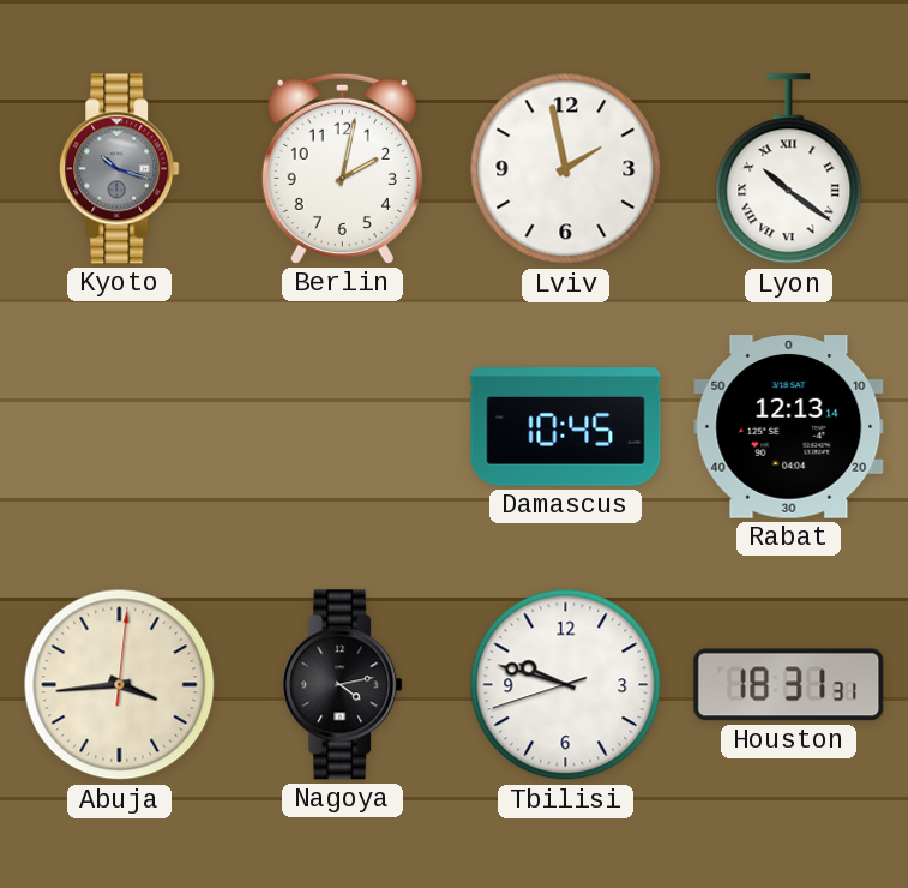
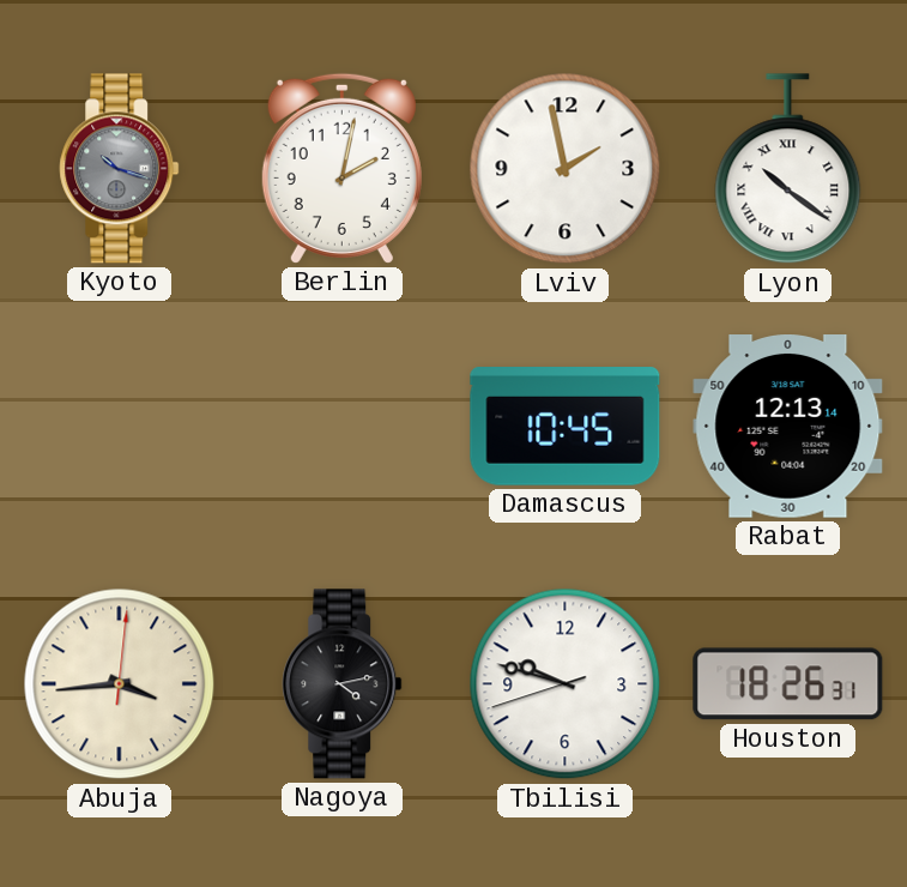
Houston: 18:31 -> 18:26
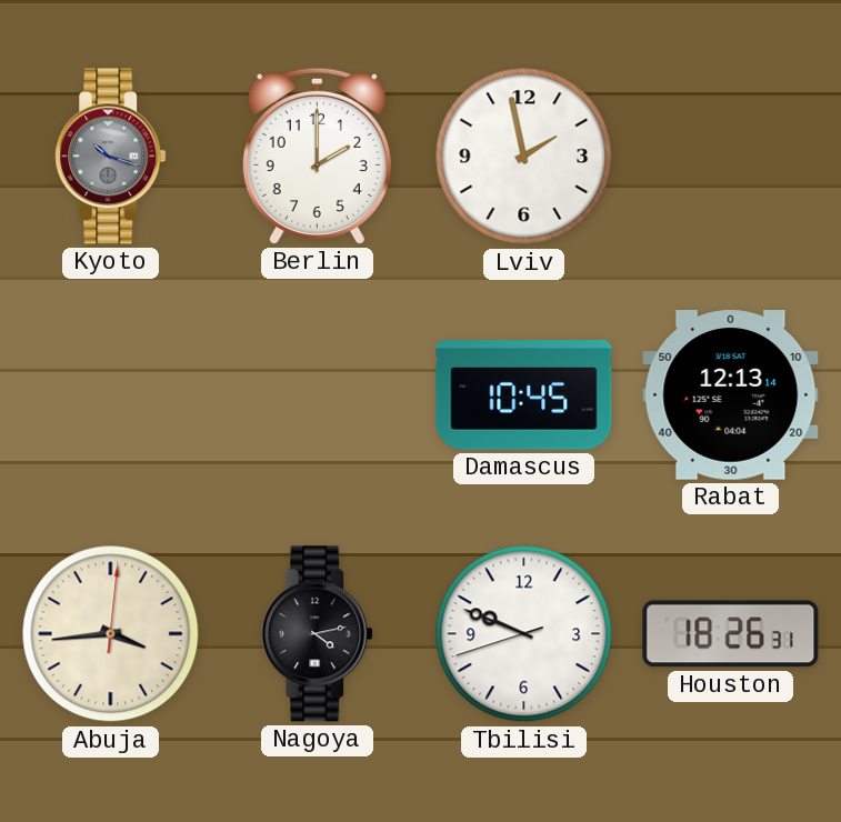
Berlin: 2:02 -> 2:00
Lyon: 10:21 -> none
Tbilisi: 9:47 -> 9:48
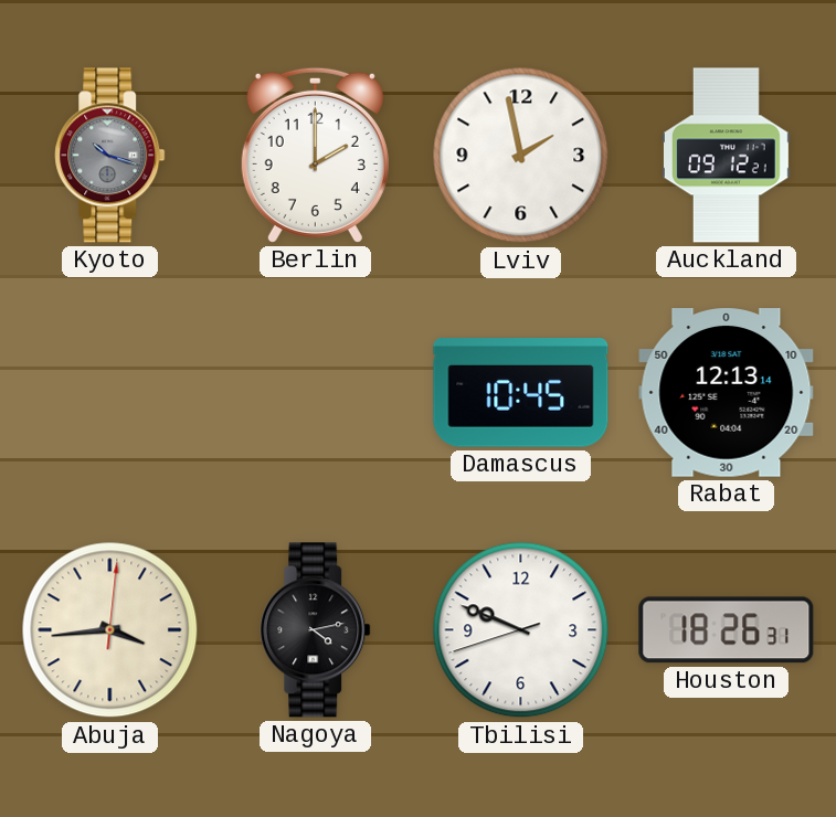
Auckland: none -> 09:12
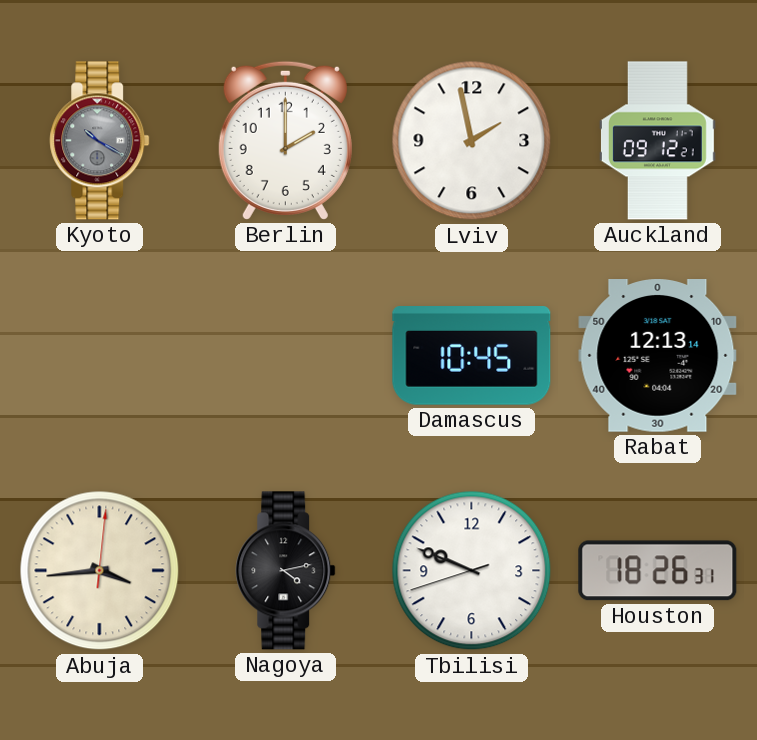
Kyoto: 10:18 -> 10:20
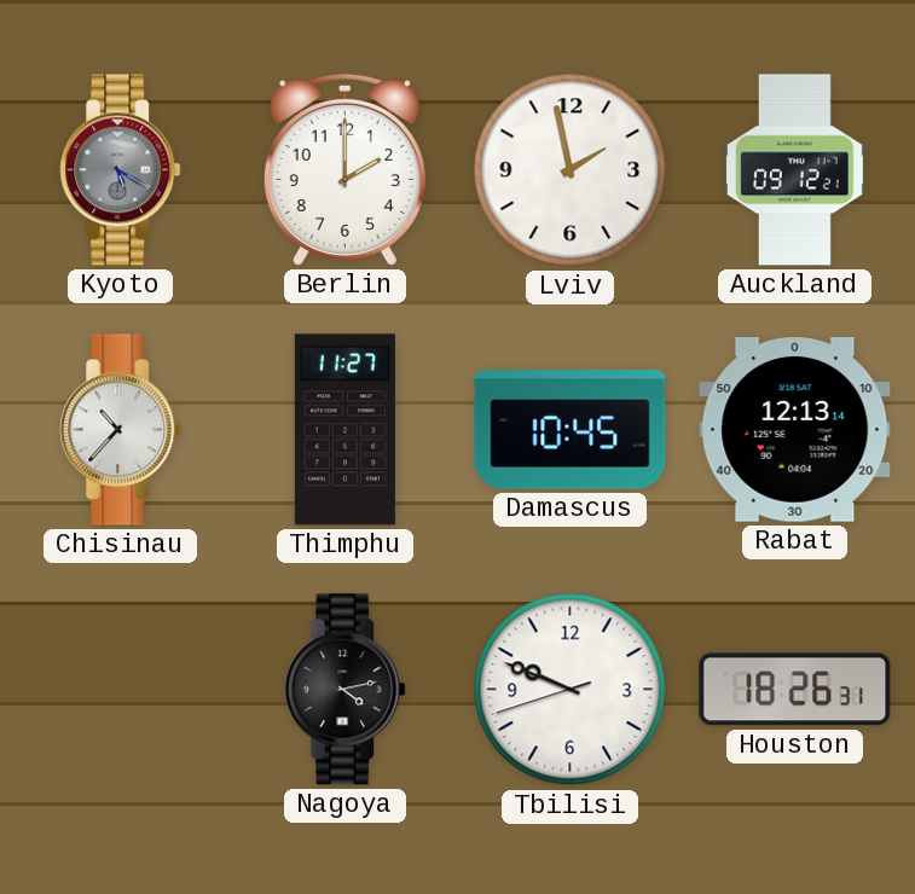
Kyoto: 10:20 -> 5:20
Chisinau: none -> 10:37
Thimphu: none -> 11:27
Abuja: 3:44 -> none
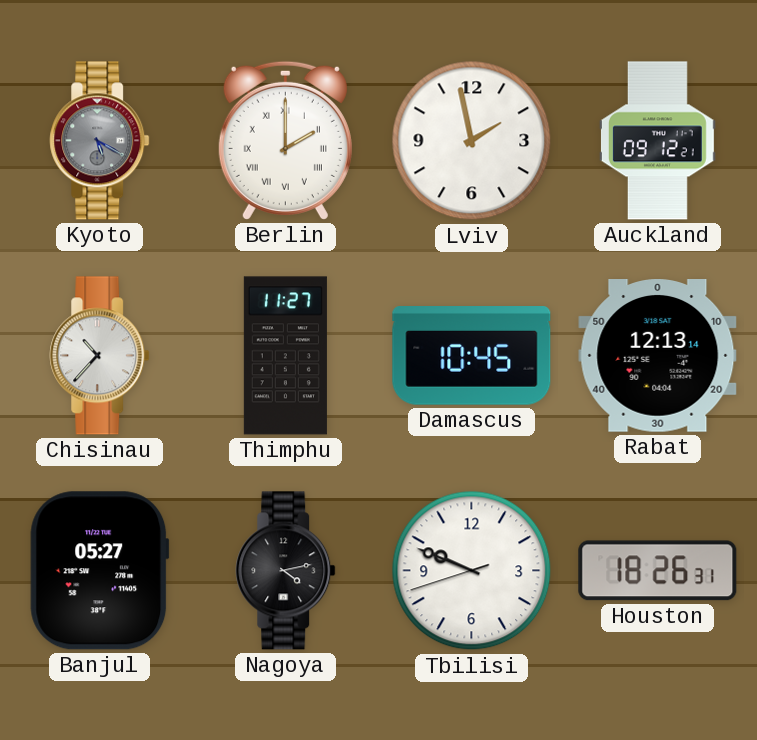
Berlin numerals: Arabic -> Roman
Banjul: none -> 05:27
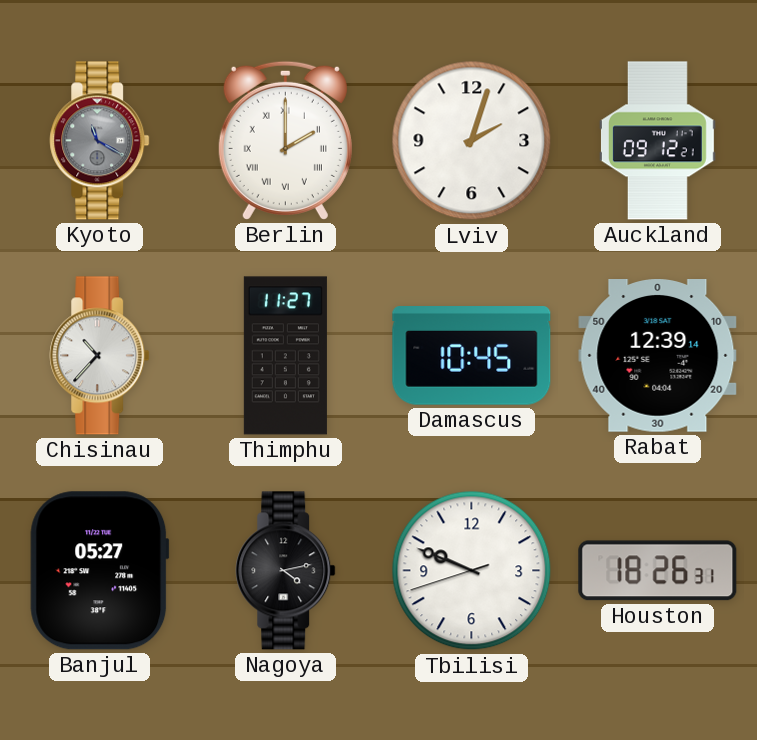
Kyoto: 5:20 -> 11:20
Lviv: 1:58 -> 2:03
Rabat: 12:13 -> 12:39
